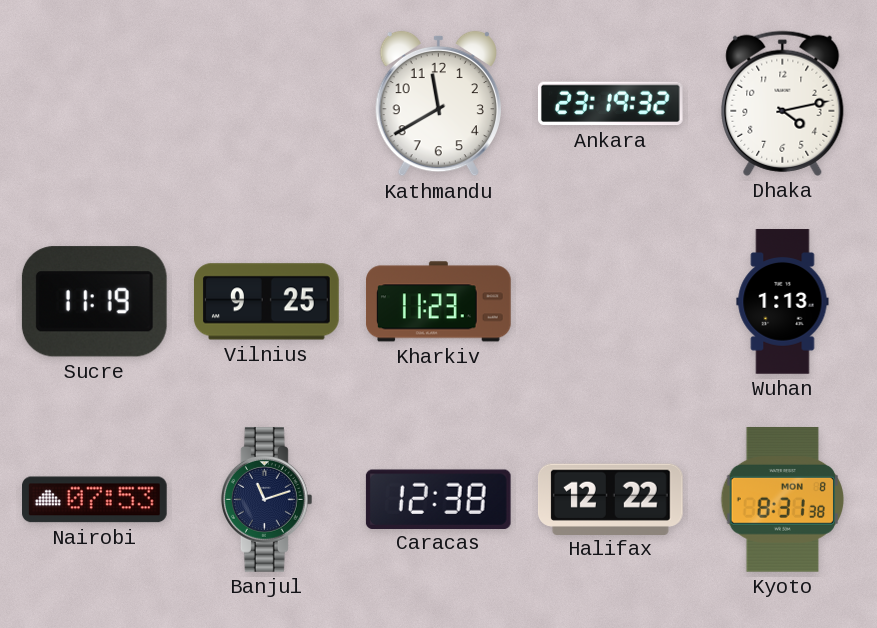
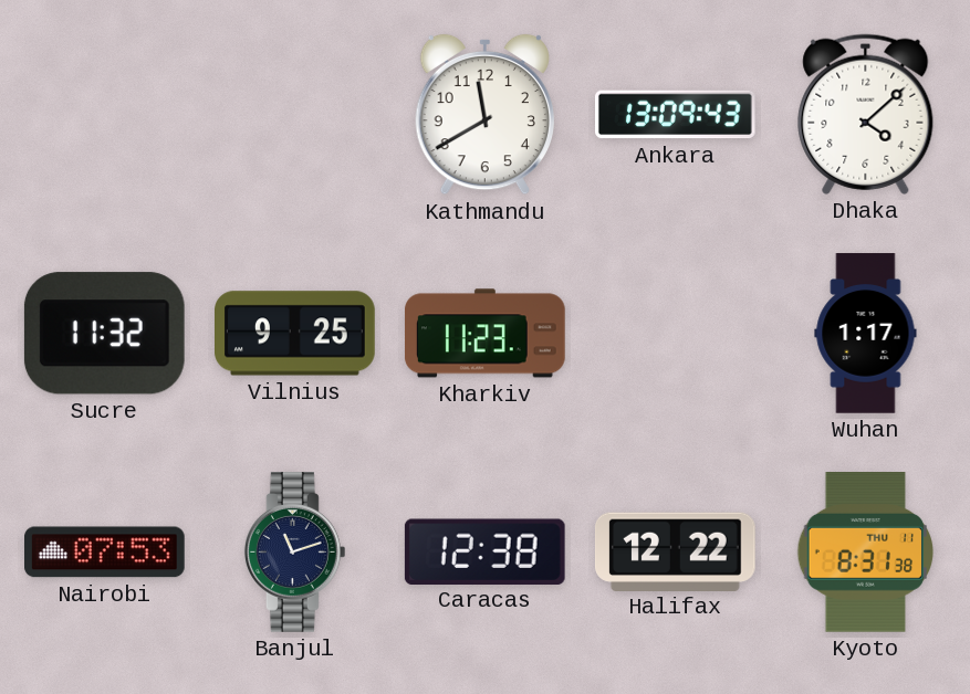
Ankara: 23:19 -> 13:09
Dhaka: 4:13 -> 4:08
Sucre: 11:19 -> 11:32
Wuhan: 1:13 -> 1:17
Kyoto date: MON 8 -> THU 11
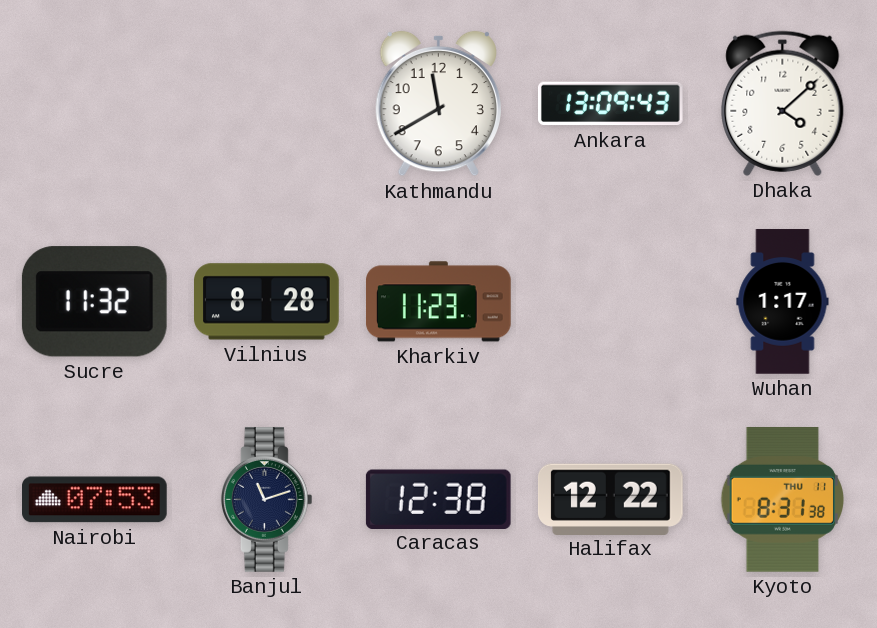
Vilnius: 9:25 -> 8:28
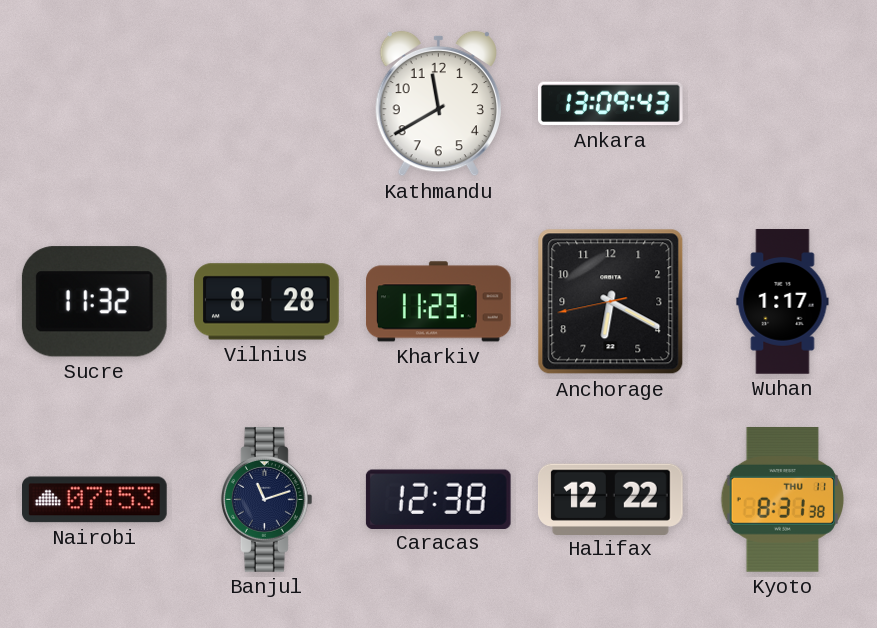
Dhaka: 4:08 -> none
Anchorage: none -> 6:19
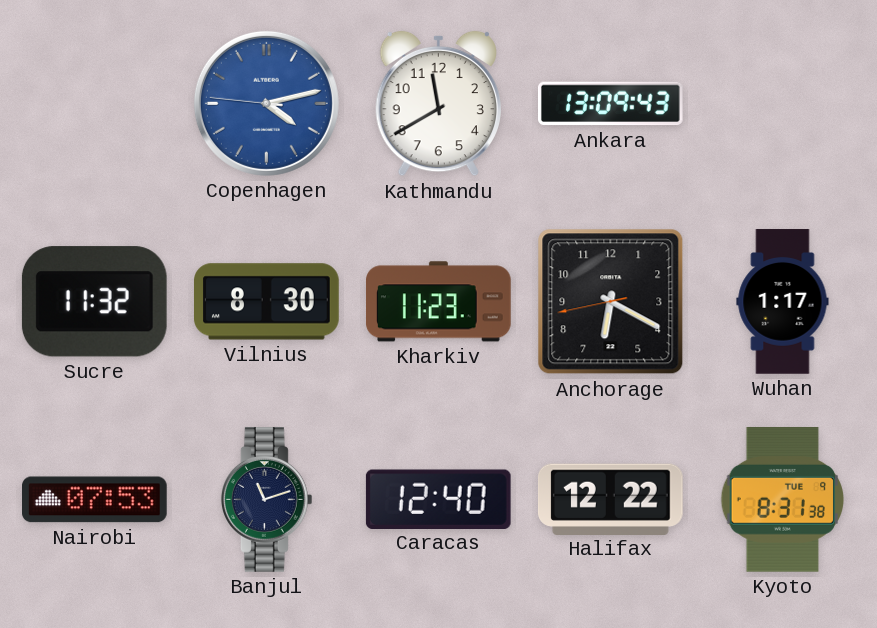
Copenhagen: none -> 4:12
Vilnius: 8:28 -> 8:30
Caracas: 12:38 -> 12:40
Kyoto date: THU 11 -> TUE 9
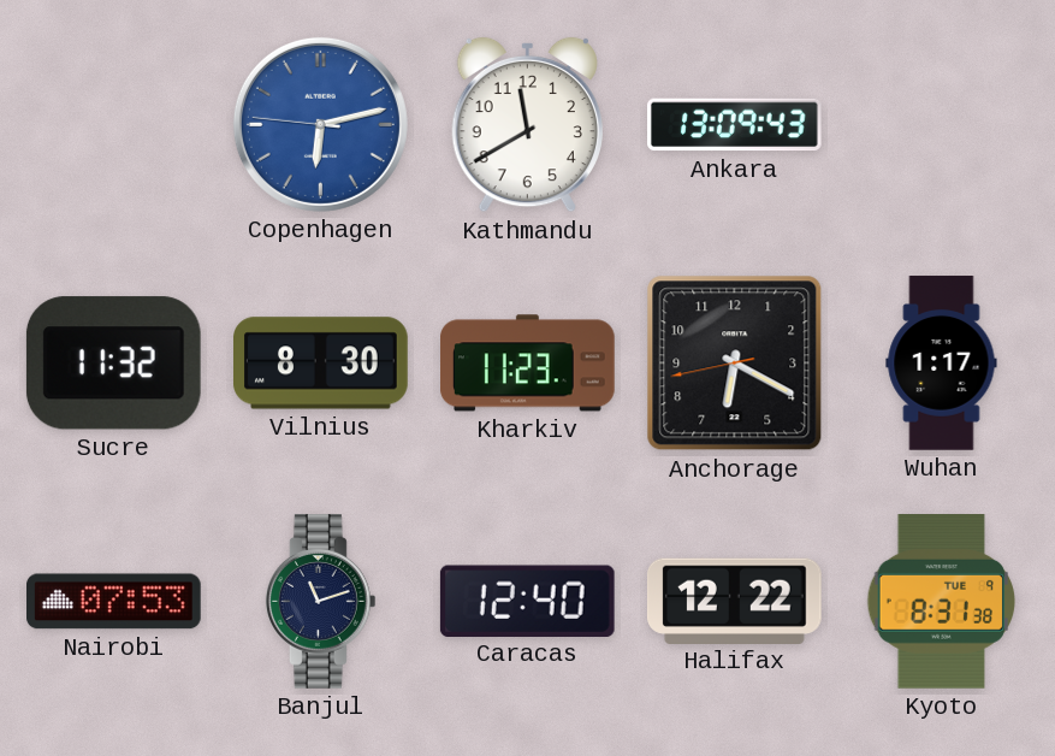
Copenhagen: 4:12 -> 6:12
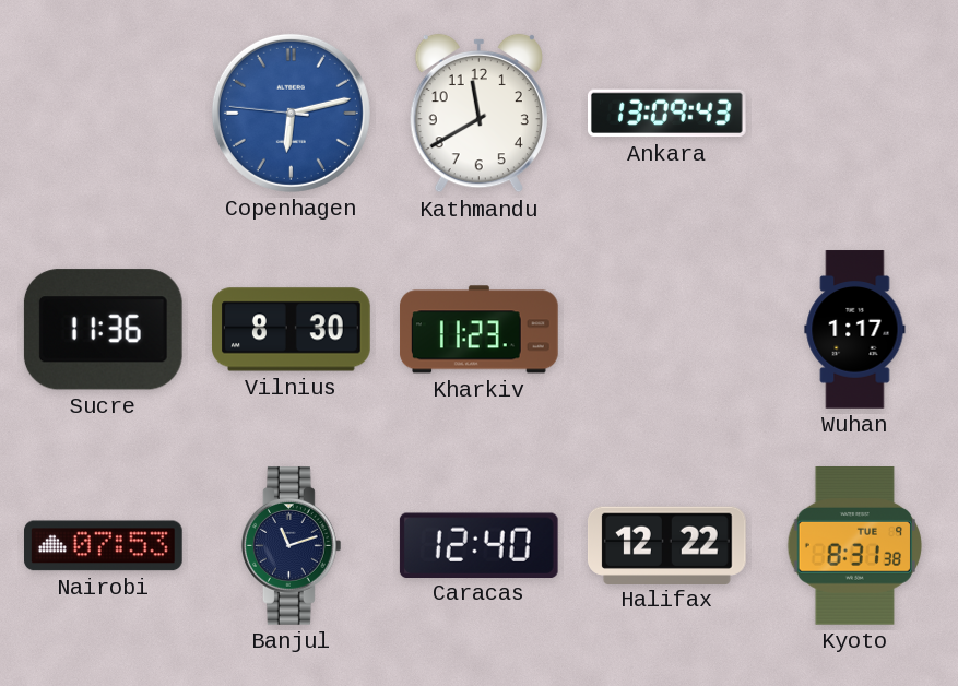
Sucre: 11:32 -> 11:36
Anchorage: 6:19 -> none
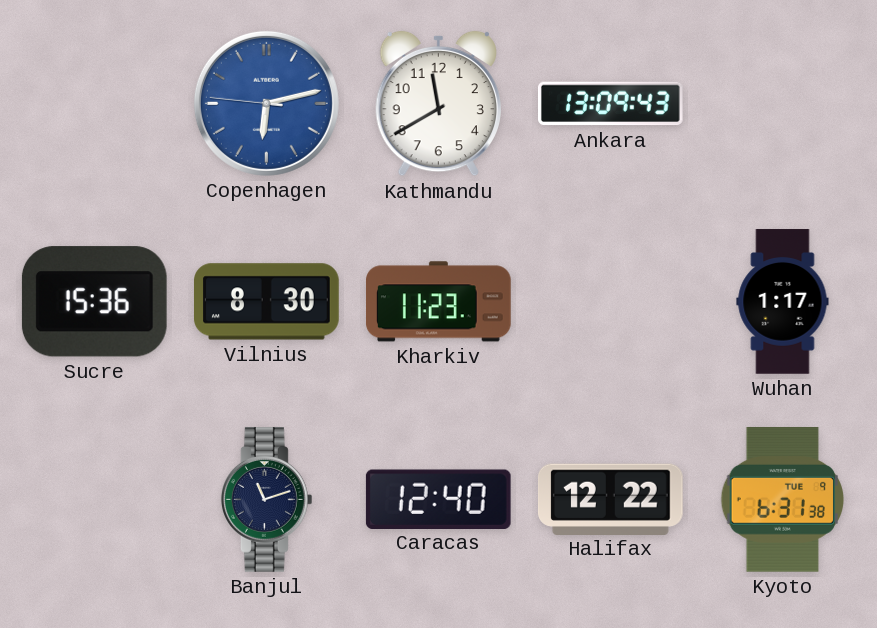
Sucre: 11:36 -> 15:36
Nairobi: 07:53 -> none
Kyoto: 8:31 -> 6:31
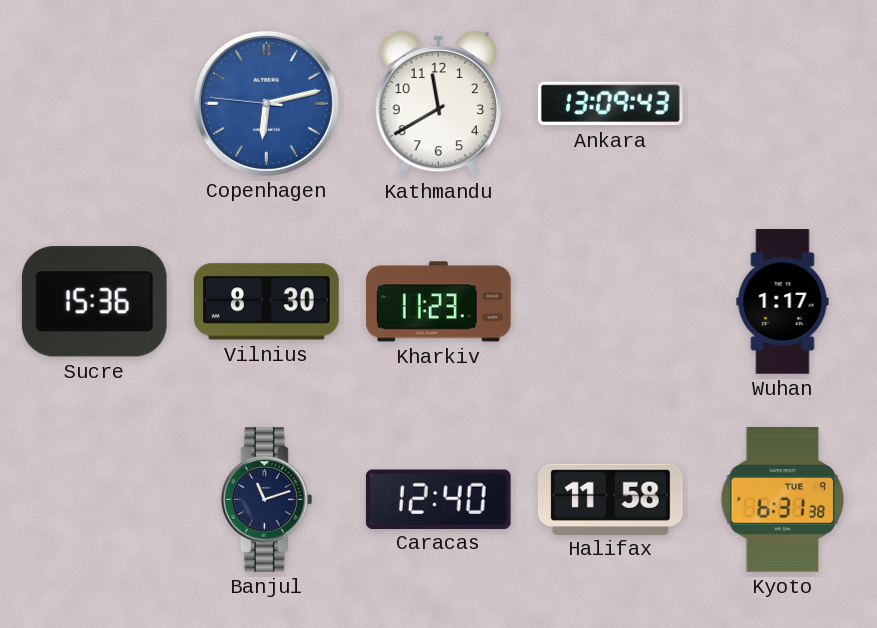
Halifax: 12:22 -> 11:58
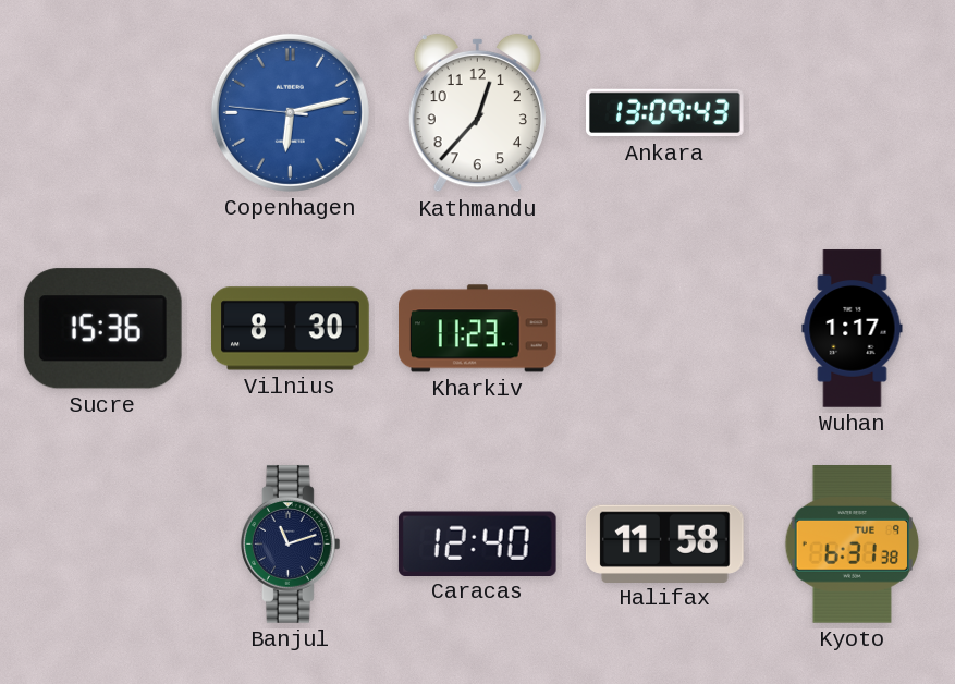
Kathmandu: 11:40 -> 12:37
